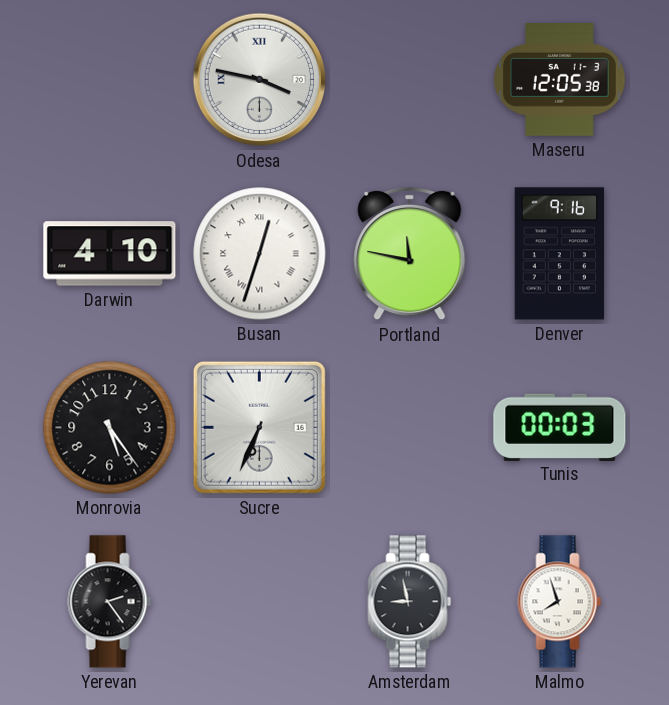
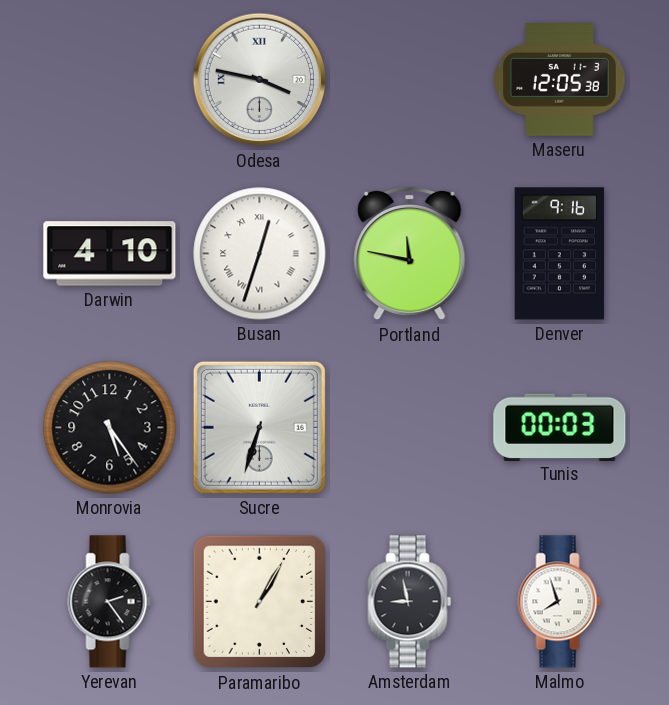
Sucre: 6:34 -> 6:33
Paramaribo: none -> 1:05
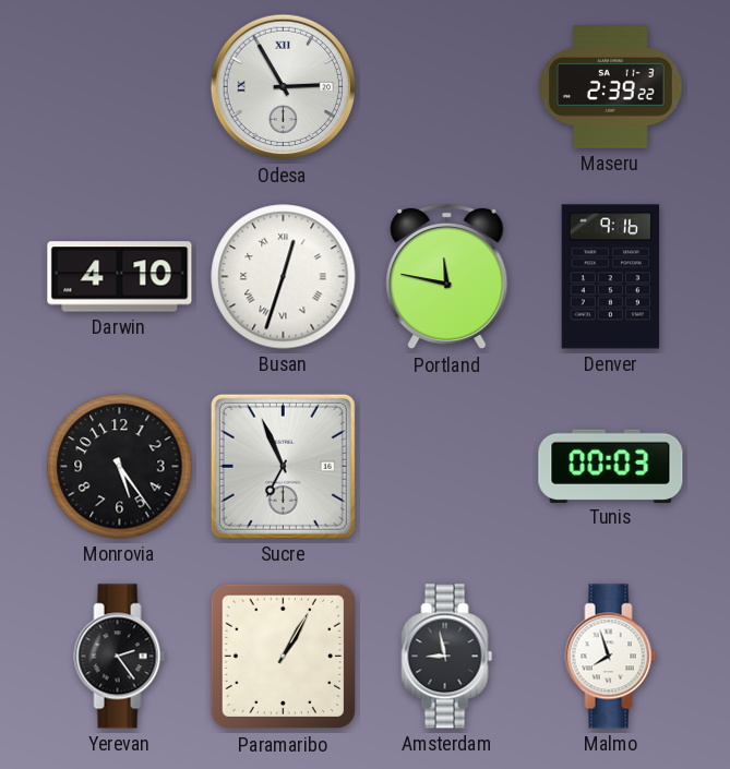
Odesa: 3:47 -> 2:55
Maseru: 12:05 -> 2:39
Sucre: 6:33 -> 6:56
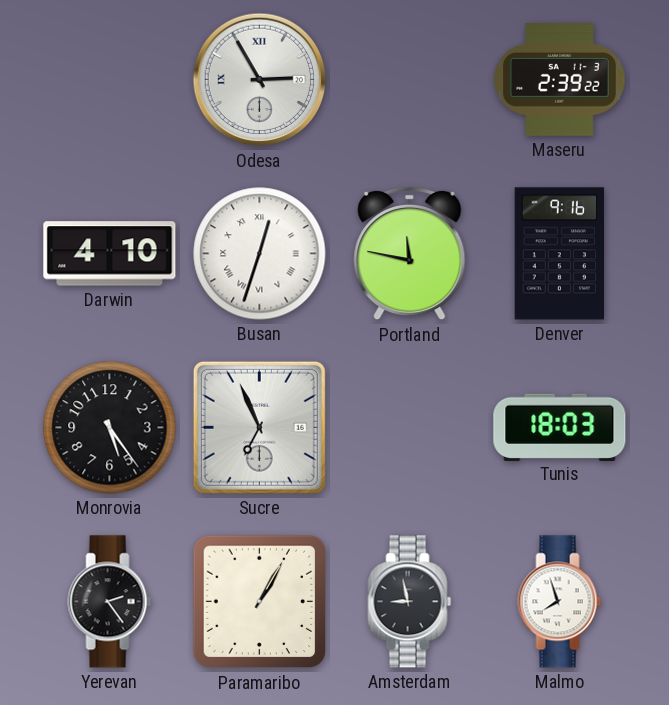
Tunis: 00:03 -> 18:03
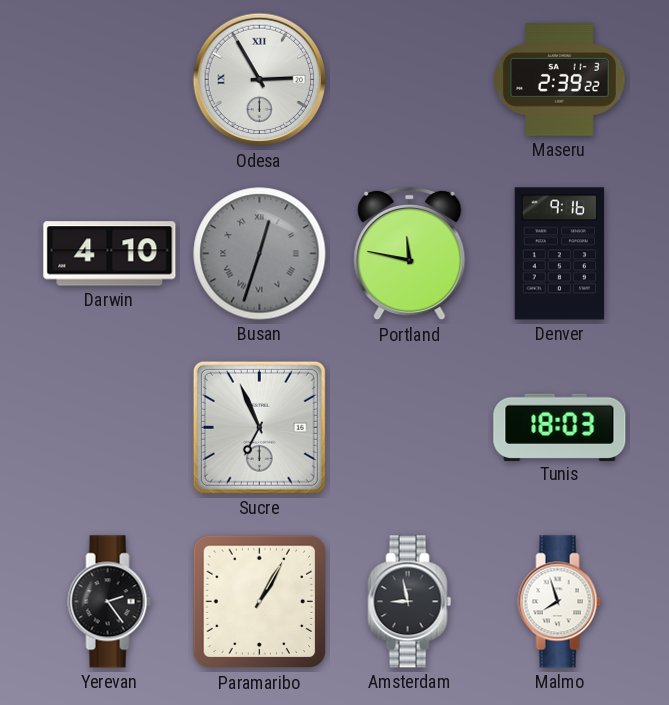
Busan dial: white -> grey
Monrovia: 5:24 -> none
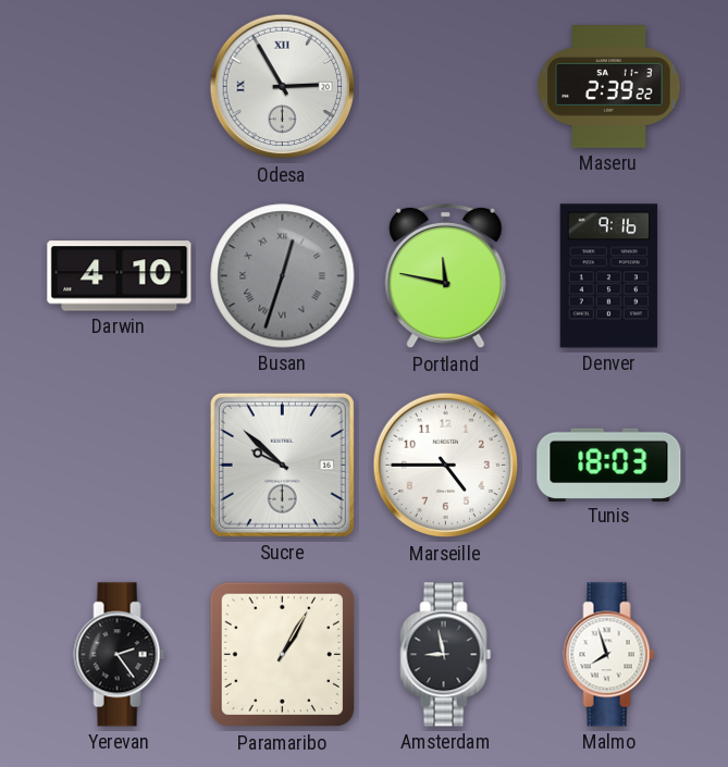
Sucre: 6:56 -> 9:52
Marseille: none -> 4:45
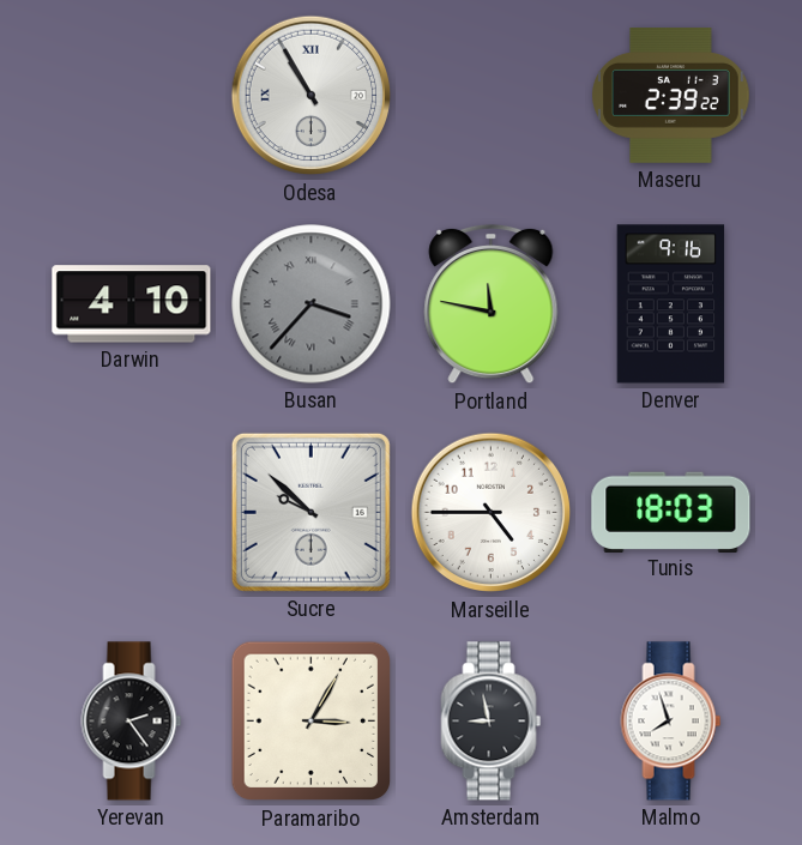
Odesa: 2:55 -> 10:55
Busan: 12:33 -> 3:37
Paramaribo: 1:05 -> 3:05
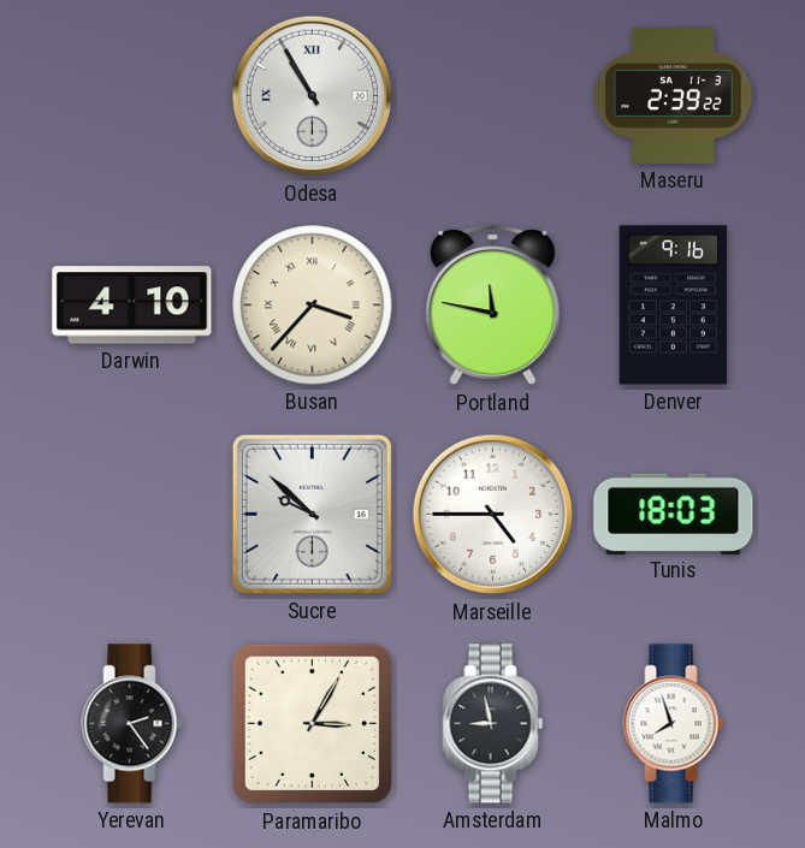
Busan dial: grey -> cream
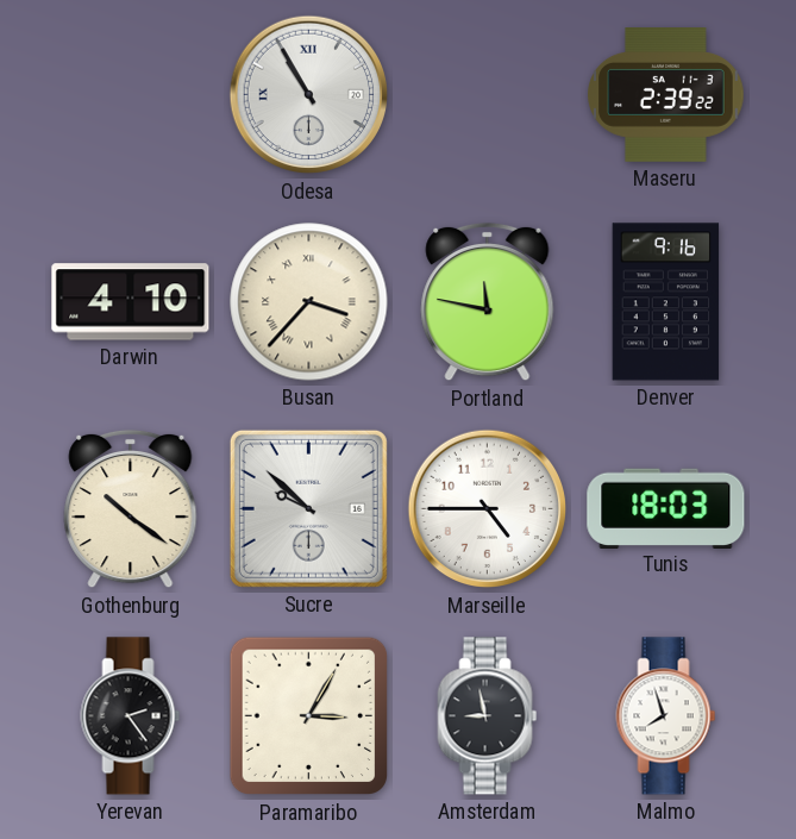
Gothenburg: none -> 10:21
